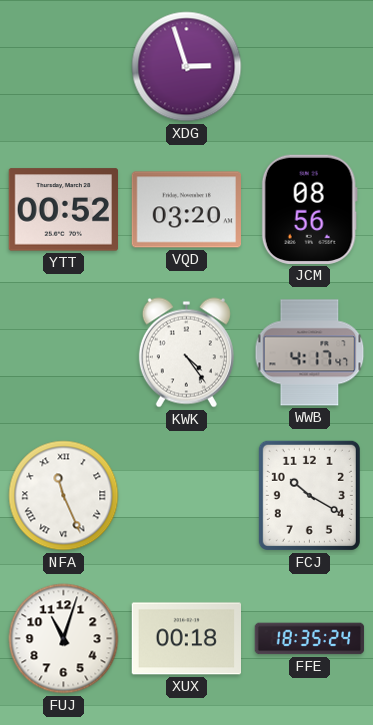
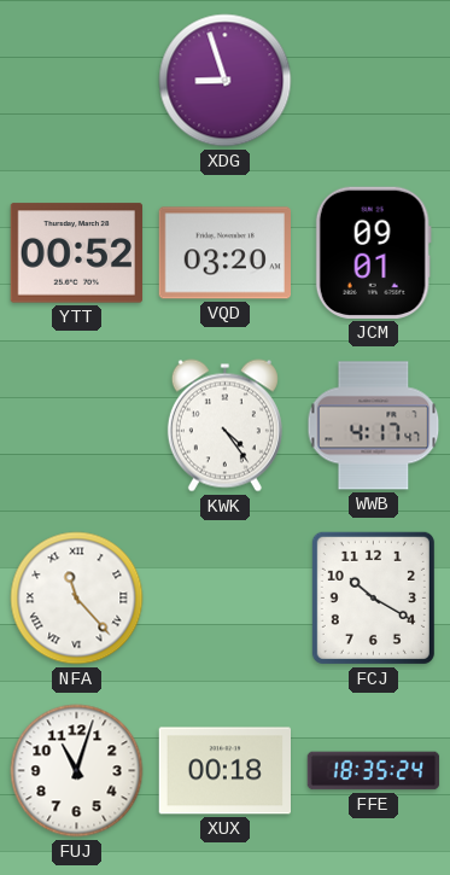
XDG: 2:57 -> 8:57
JCM: 08:56 -> 09:01
NFA: 11:26 -> 11:23
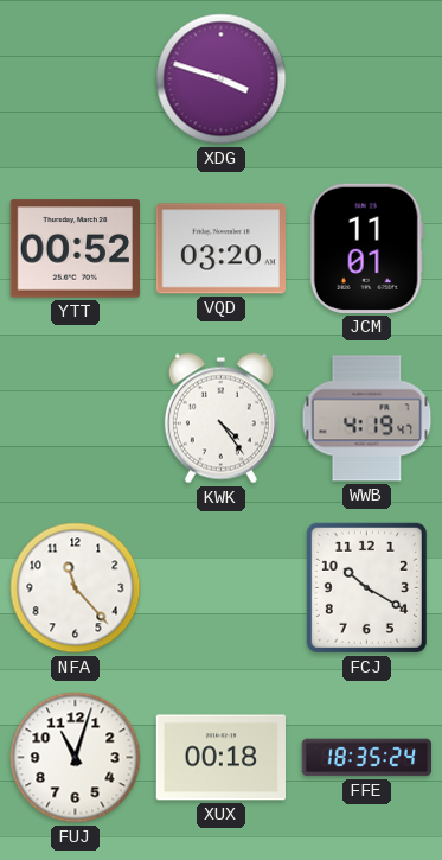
XDG: 8:57 -> 3:48
JCM: 09:01 -> 11:01
WWB: 4:17 -> 4:19
NFA numerals: Roman -> Arabic
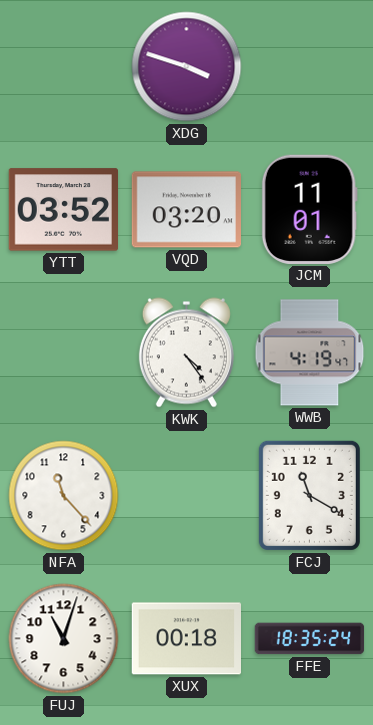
YTT: 00:52 -> 03:52
FCJ: 10:20 -> 11:20
